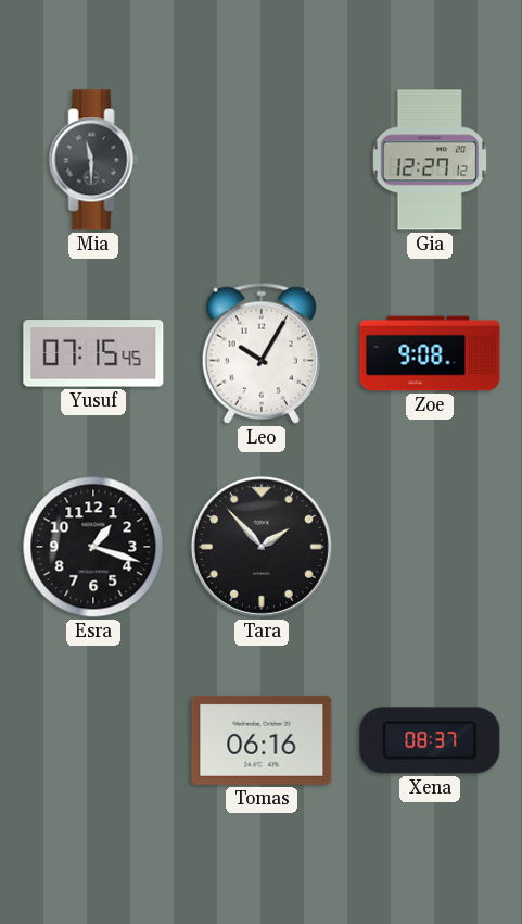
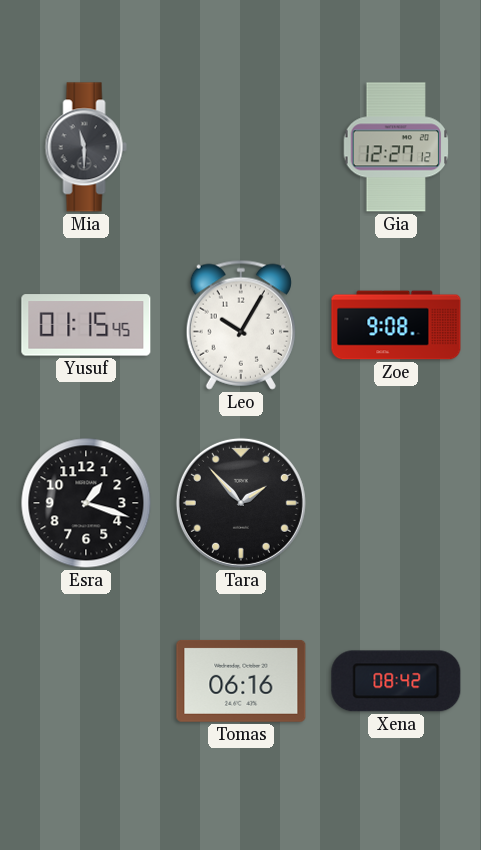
Yusuf: 07:15 -> 01:15
Xena: 08:37 -> 08:42
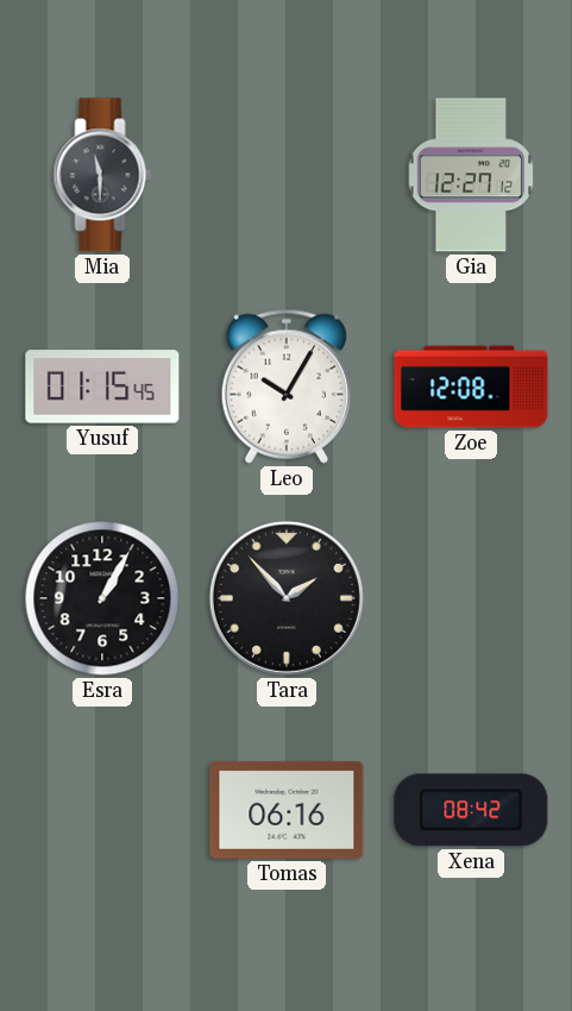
Zoe: 9:08 -> 12:08
Esra: 1:18 -> 1:05
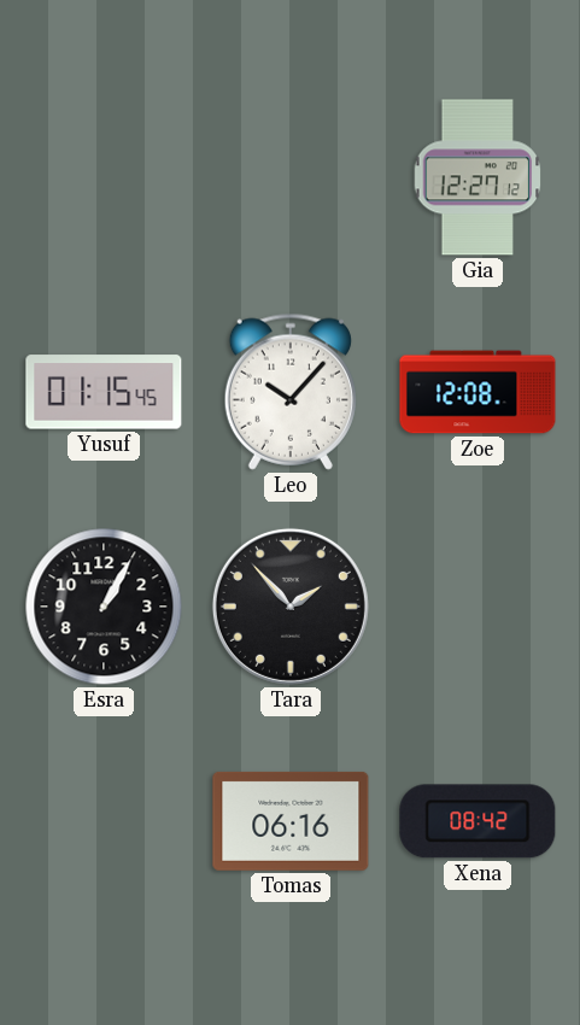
Mia: 11:30 -> none
Leo: 10:05 -> 10:07
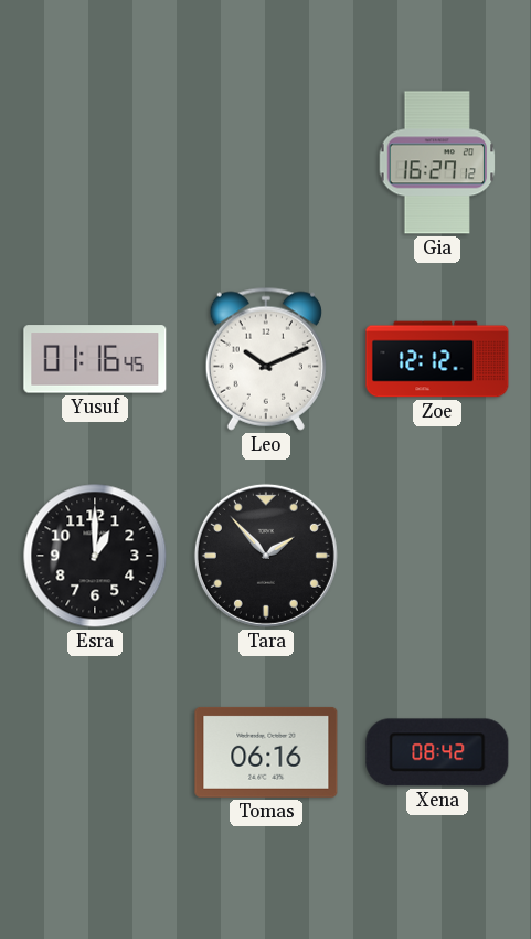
Gia: 12:27 -> 16:27
Yusuf: 01:15 -> 01:16
Leo: 10:07 -> 10:11
Zoe: 12:08 -> 12:12
Esra: 1:05 -> 1:00
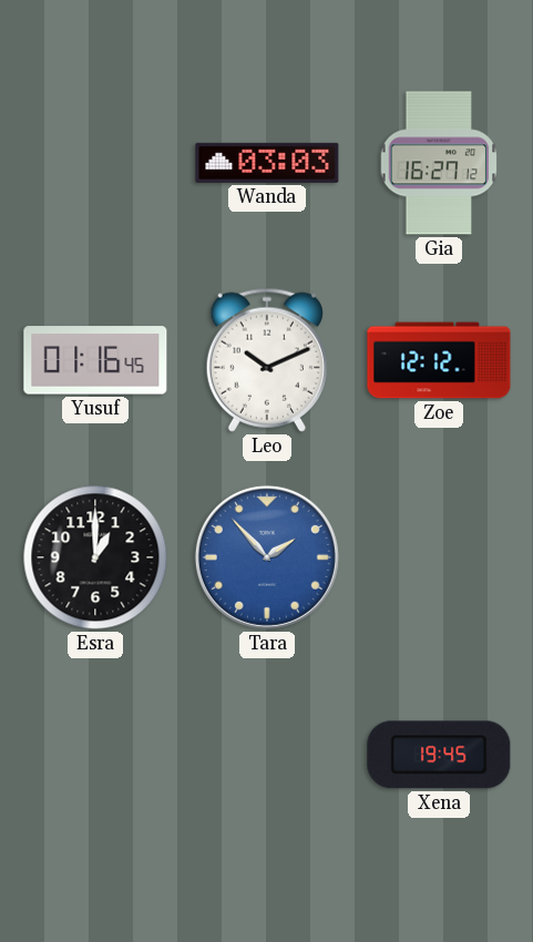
Wanda: none -> 03:03
Tara dial: black -> blue
Tomas: 06:16 -> none
Xena: 08:42 -> 19:45
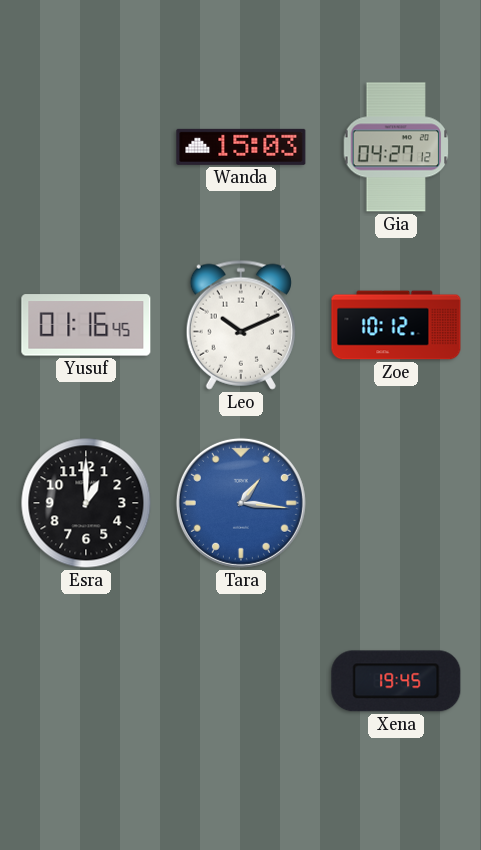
Wanda: 03:03 -> 15:03
Gia: 16:27 -> 04:27
Zoe: 12:12 -> 10:12
Tara: 1:53 -> 1:16
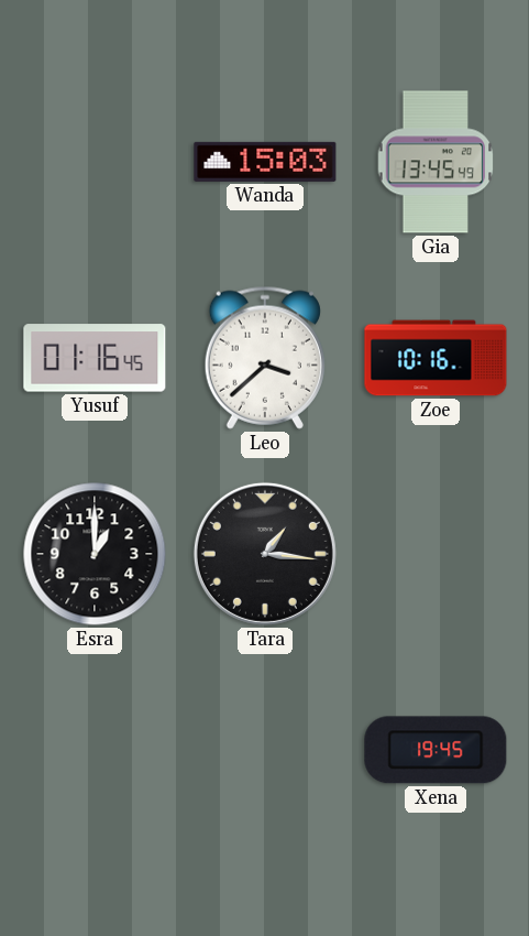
Gia: 04:27 -> 13:45
Leo: 10:11 -> 3:38
Zoe: 10:12 -> 10:16
Tara dial: blue -> black
